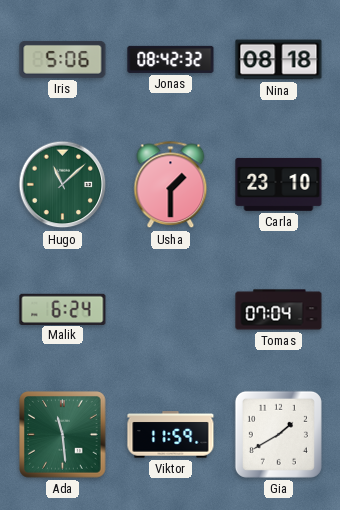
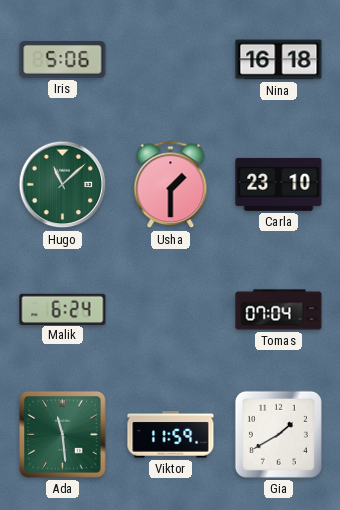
Jonas: 08:42 -> none
Nina: 08:18 -> 16:18
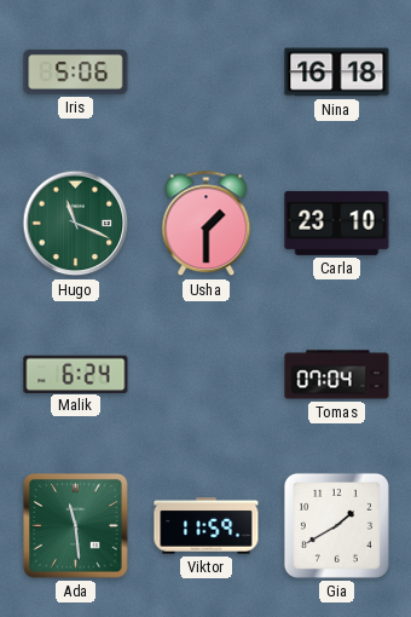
Hugo: 11:08 -> 11:19
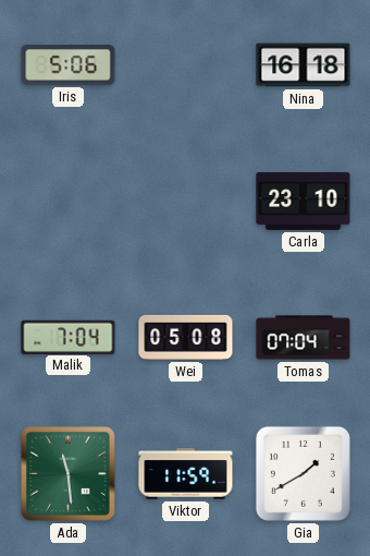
Hugo: 11:19 -> none
Usha: 1:30 -> none
Malik: 6:24 -> 7:04
Wei: none -> 05:08
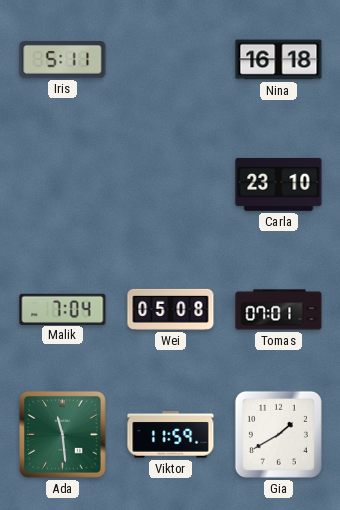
Iris: 5:06 -> 5:11
Tomas: 07:04 -> 07:01
